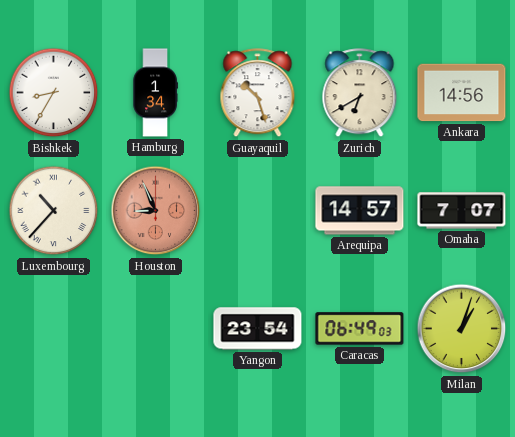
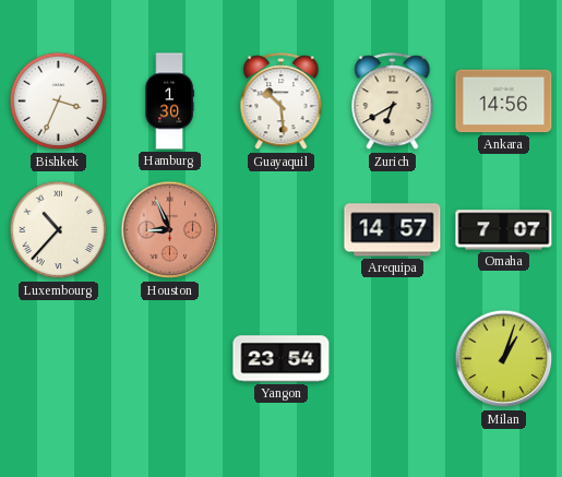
Bishkek: 8:35 -> 3:34
Hamburg: 1:34 -> 1:30
Guayaquil: 10:27 -> 10:29
Caracas: 06:49 -> none
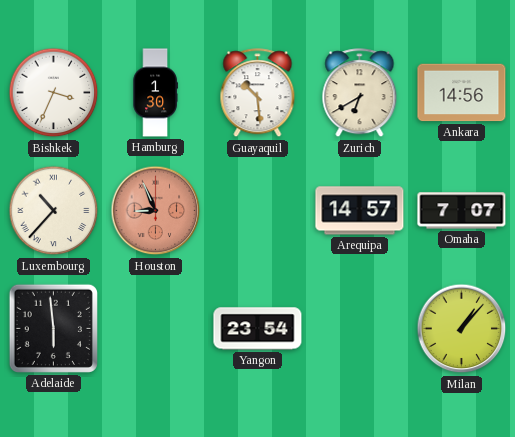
Adelaide: none -> 5:59
Milan: 1:03 -> 1:07
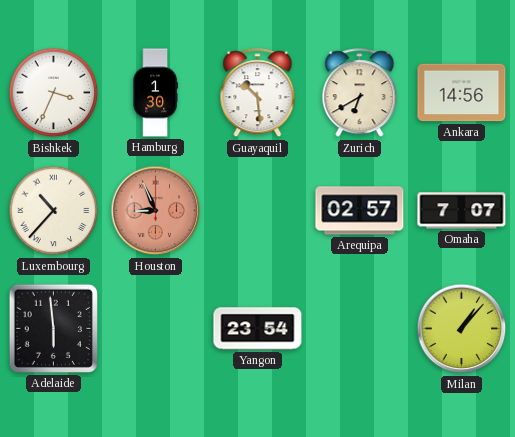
Arequipa: 14:57 -> 02:57
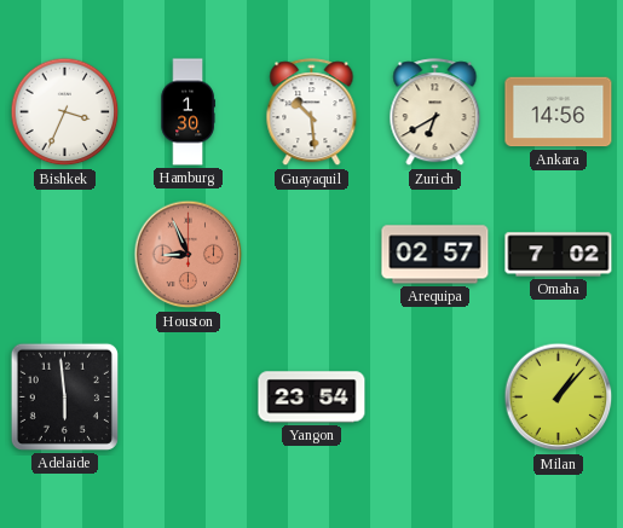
Luxembourg: 10:37 -> none
Omaha: 7:07 -> 7:02
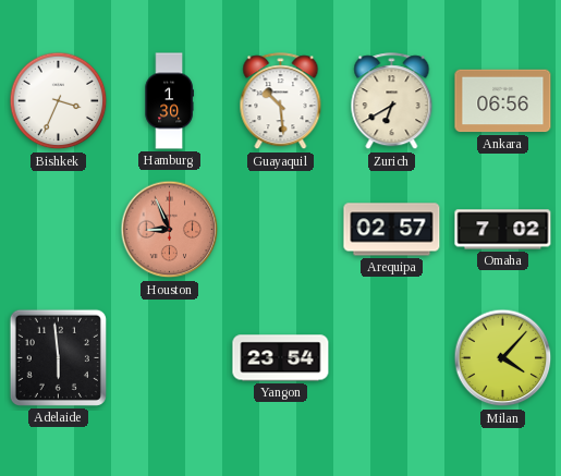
Ankara: 14:56 -> 06:56
Milan: 1:07 -> 4:07
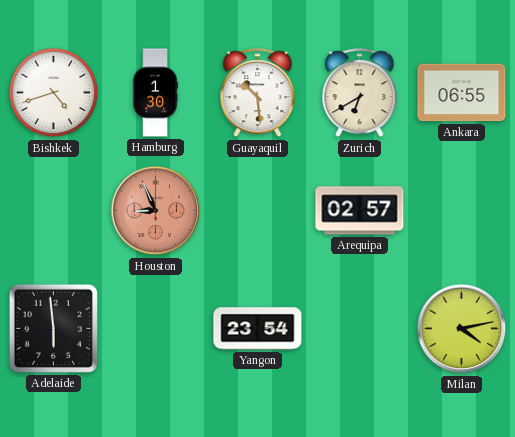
Bishkek: 3:34 -> 4:42
Ankara: 06:56 -> 06:55
Omaha: 7:02 -> none
Milan: 4:07 -> 4:13
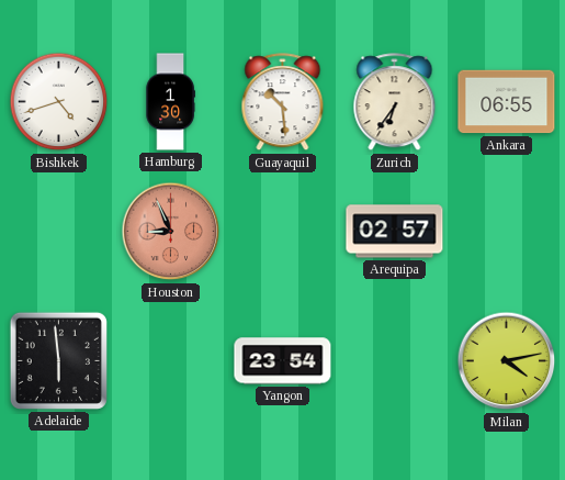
Zurich: 6:40 -> 6:36
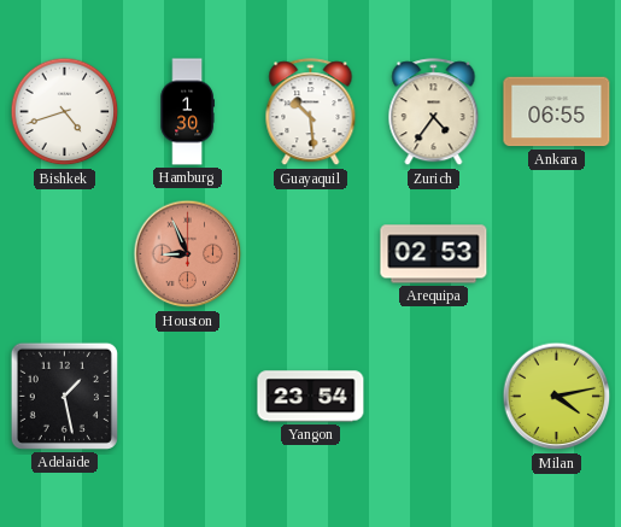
Zurich: 6:36 -> 4:36
Arequipa: 02:57 -> 02:53
Adelaide: 5:59 -> 1:28
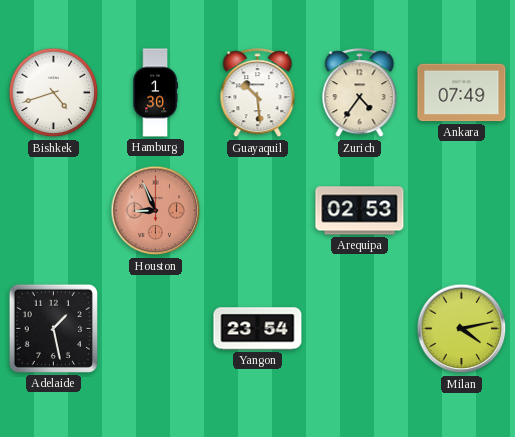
Ankara: 06:55 -> 07:49
